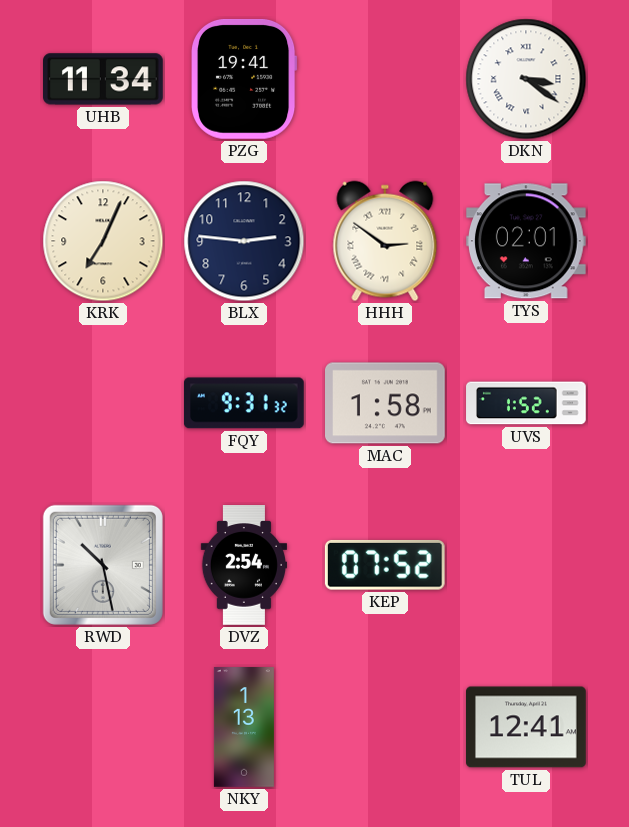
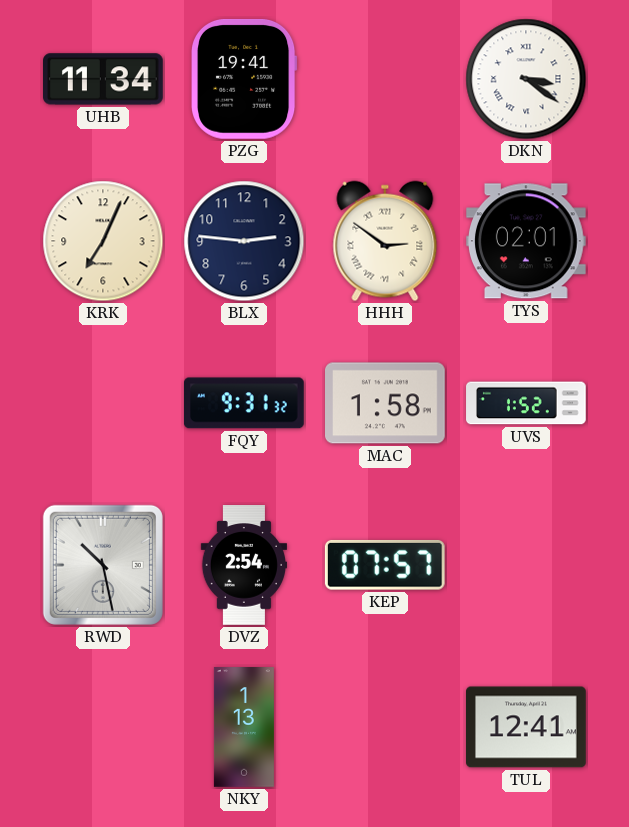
KEP: 07:52 -> 07:57
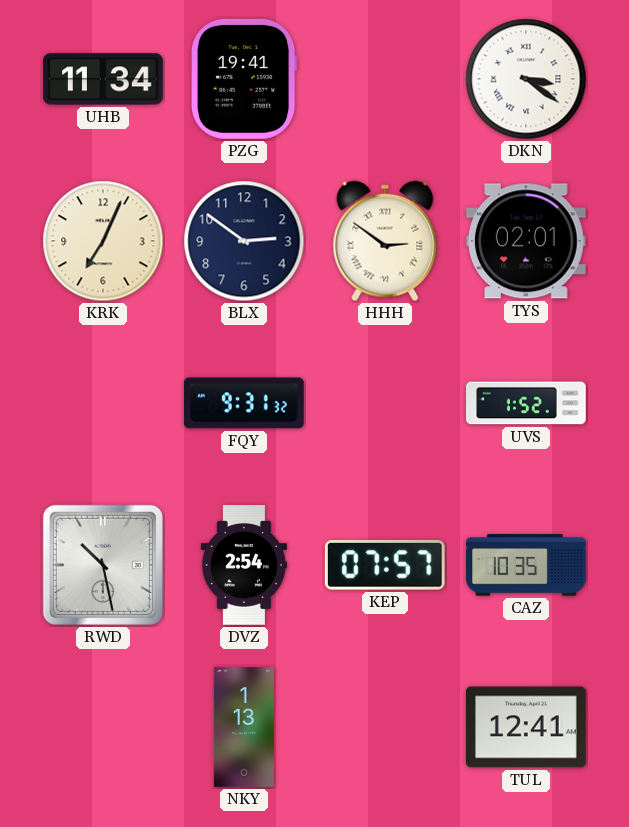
BLX: 2:46 -> 2:51
MAC: 1:58 -> none
CAZ: none -> 10:35
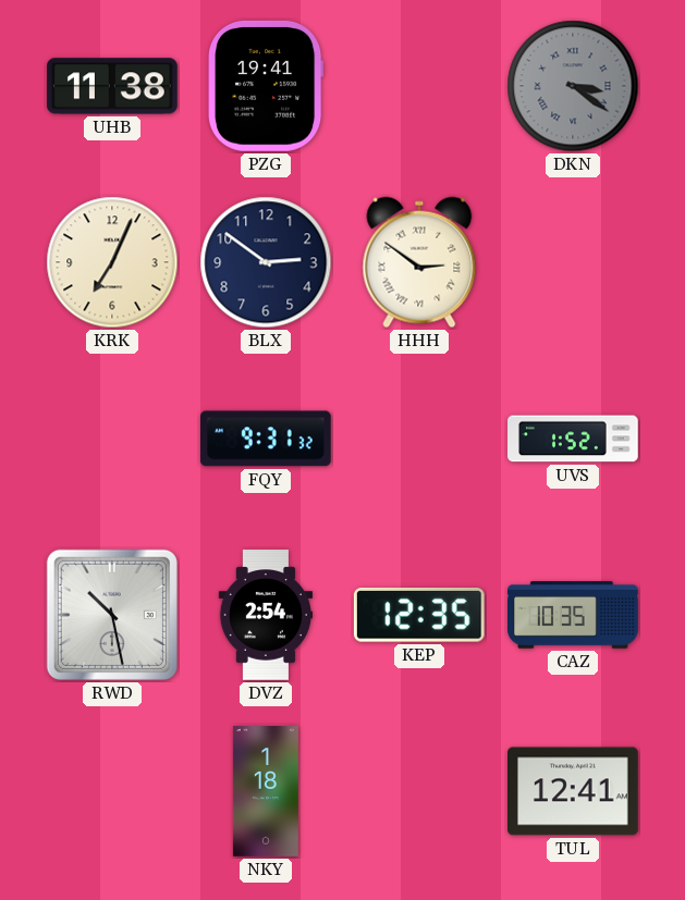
UHB: 11:34 -> 11:38
DKN dial: white -> grey
TYS: 02:01 -> none
KEP: 07:57 -> 12:35
NKY: 1:13 -> 1:18
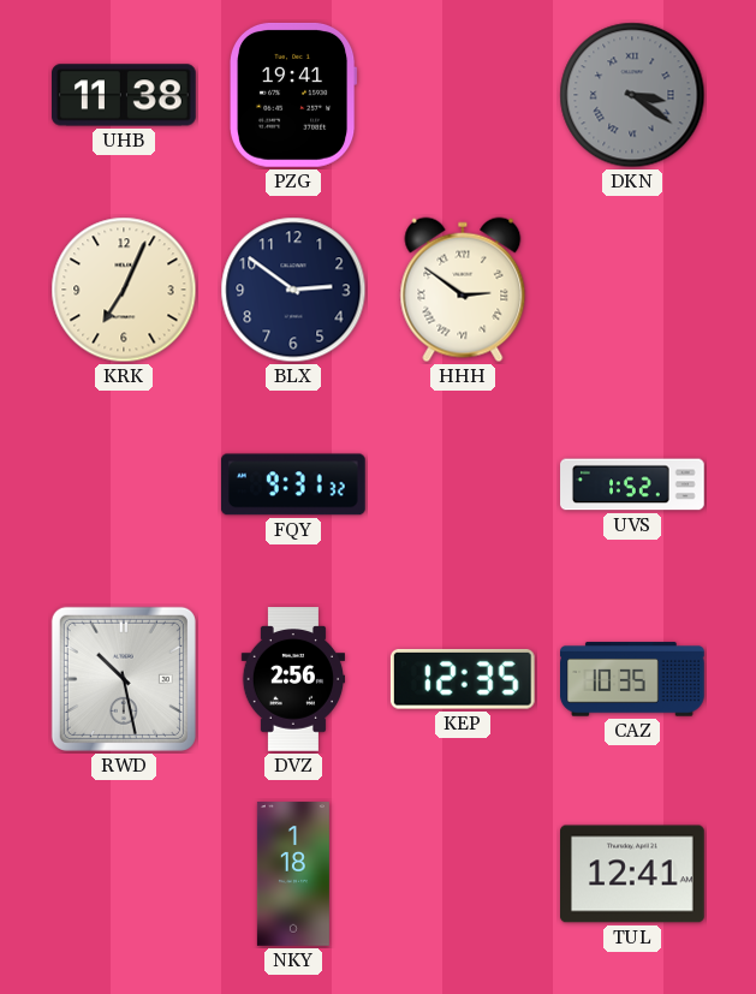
DVZ: 2:54 -> 2:56
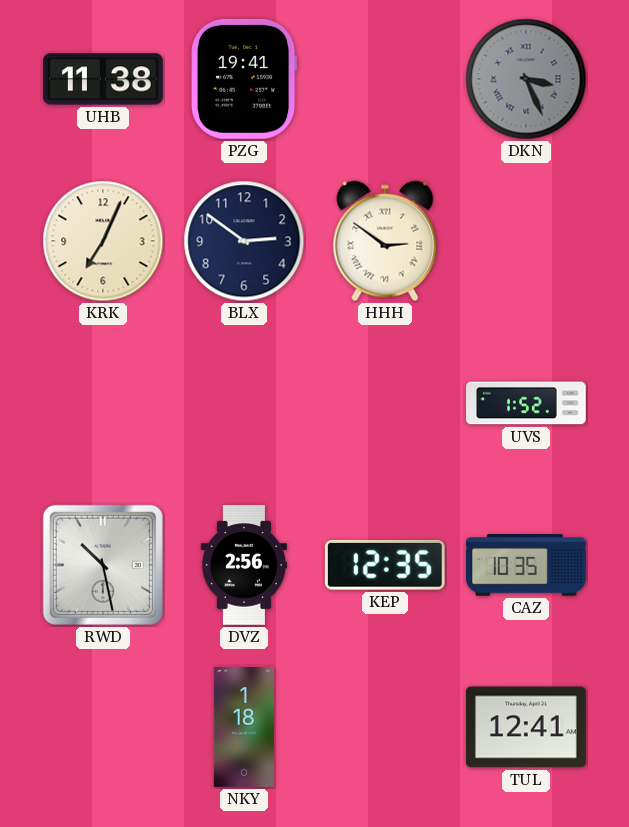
DKN: 3:21 -> 3:26
FQY: 9:31 -> none
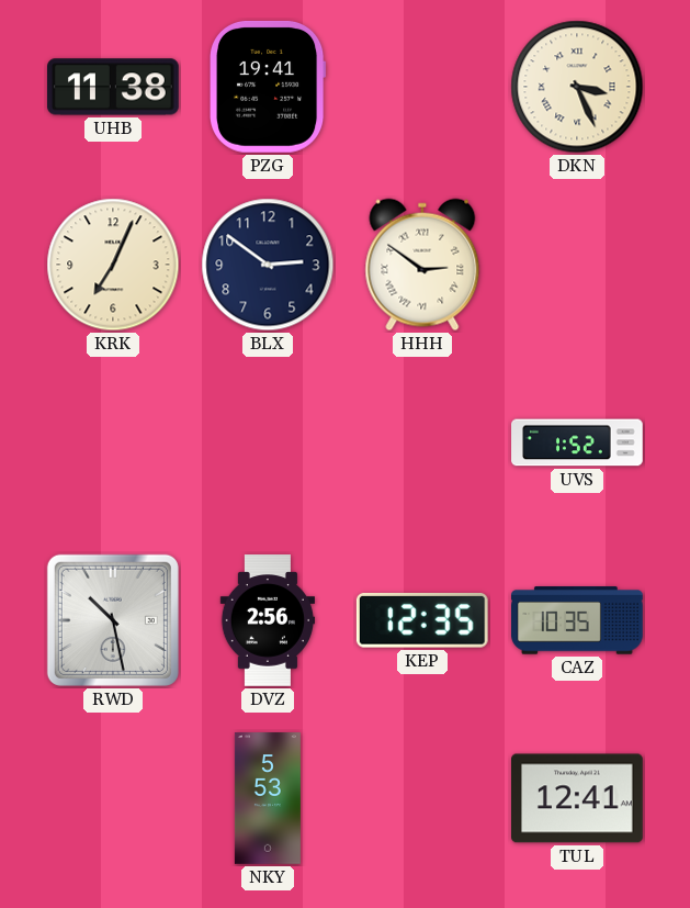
DKN dial: grey -> cream
NKY: 1:18 -> 5:53
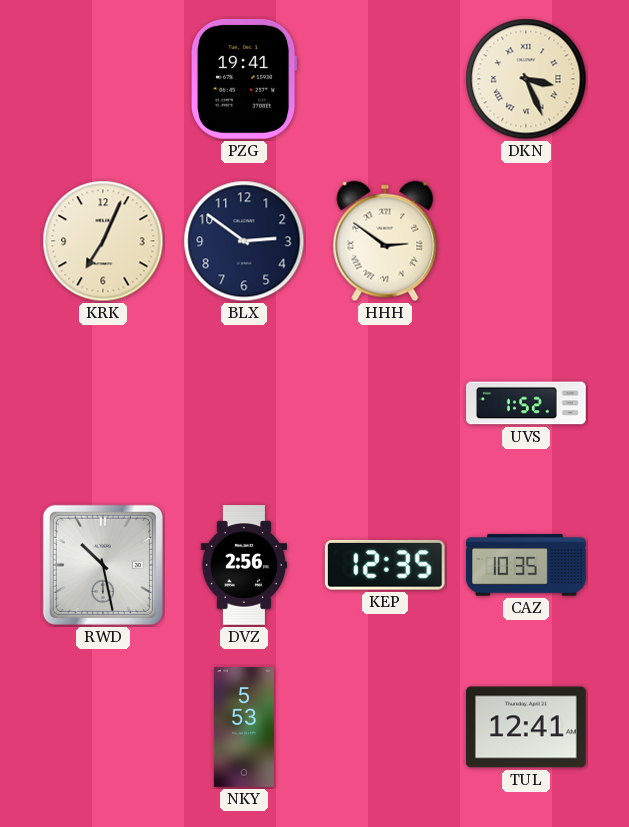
UHB: 11:38 -> none
